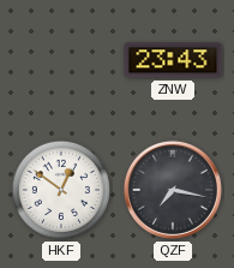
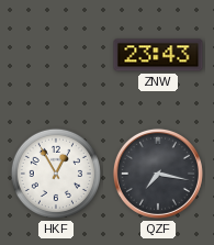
HKF: 12:51 -> 12:55
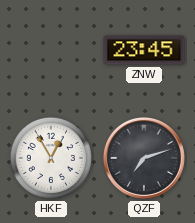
ZNW: 23:43 -> 23:45
QZF: 7:17 -> 7:12
